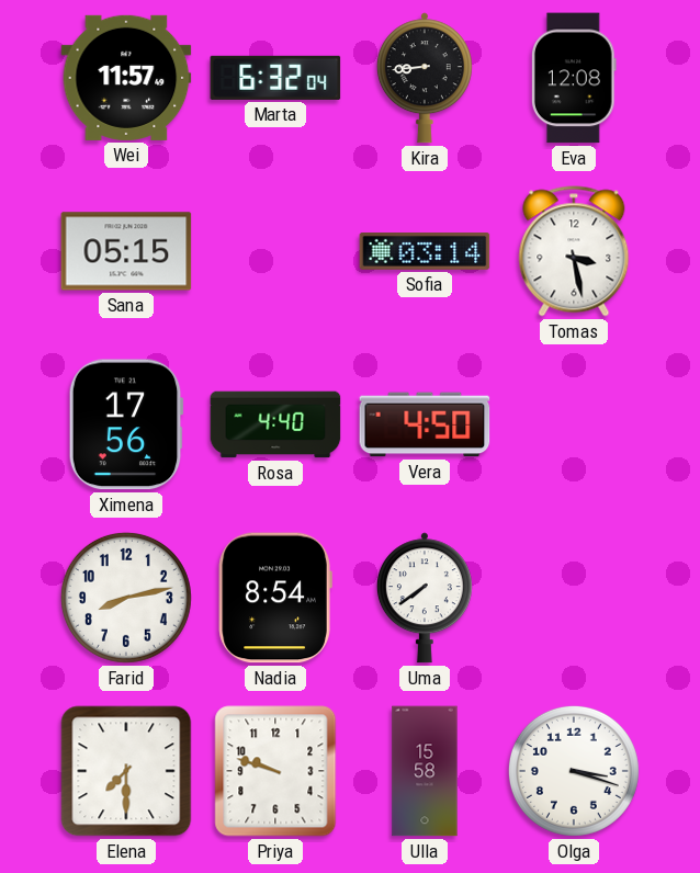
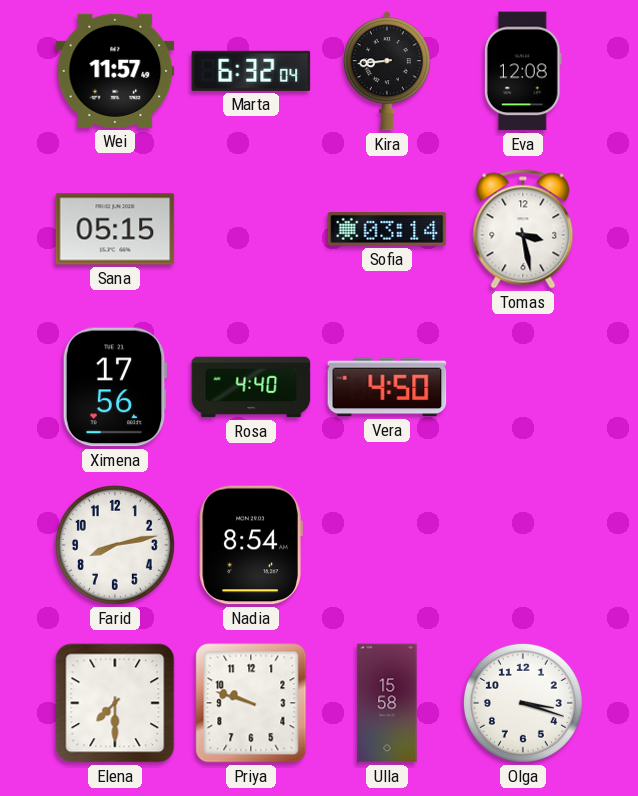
Uma: 7:39 -> none
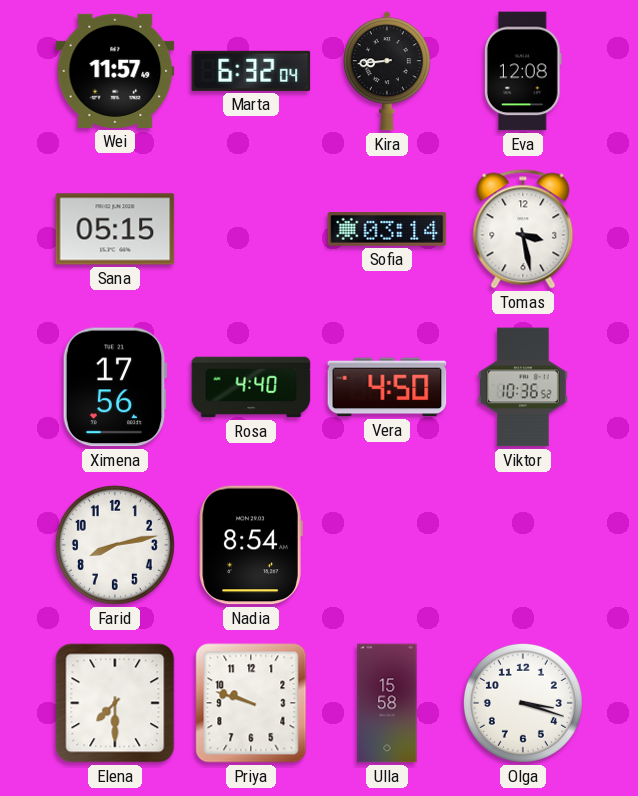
Viktor: none -> 10:36
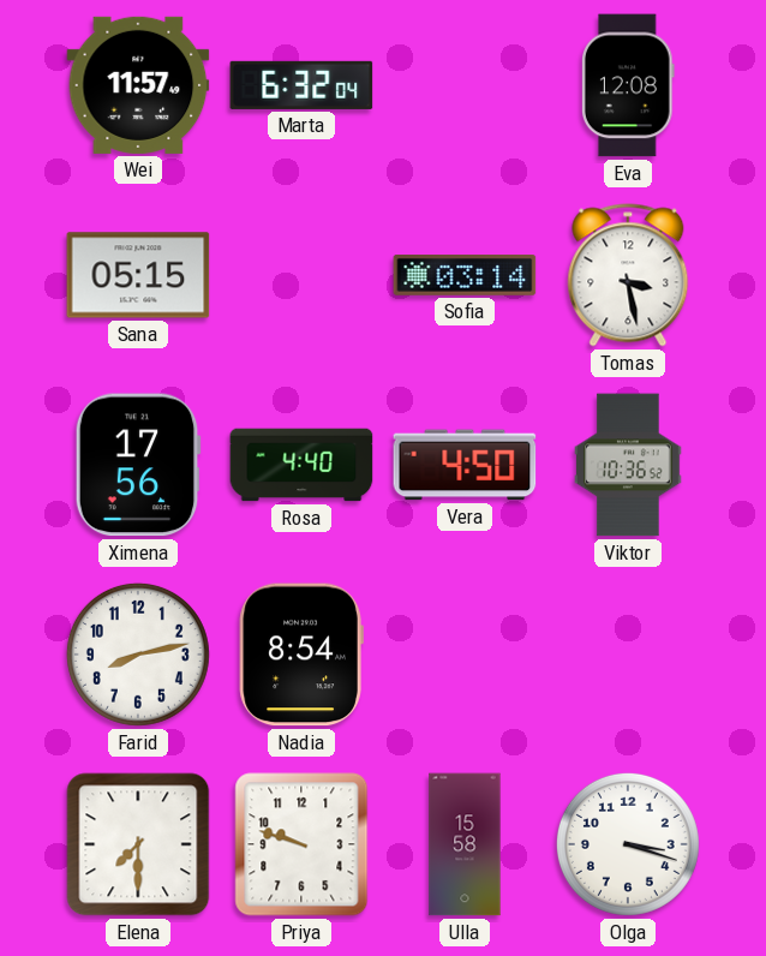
Kira: 8:44 -> none
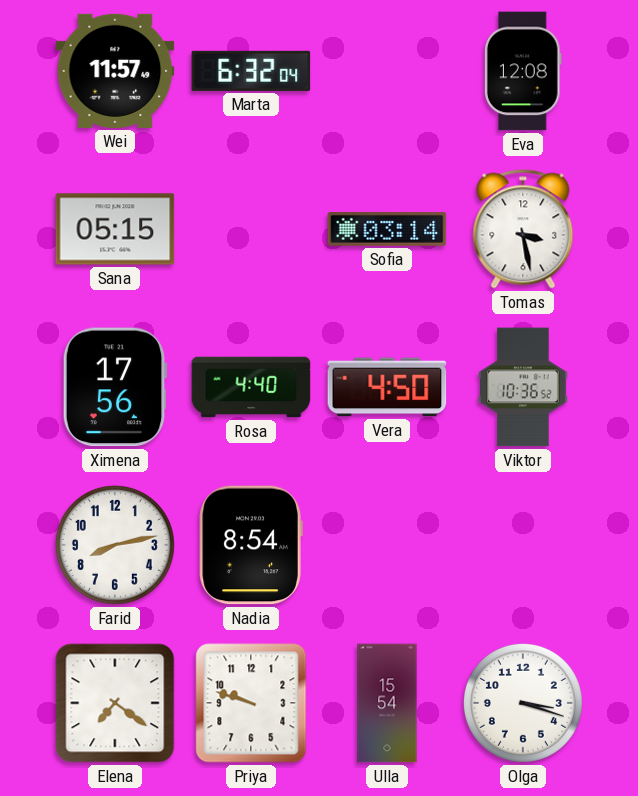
Elena: 7:30 -> 7:21
Ulla: 15:58 -> 15:54
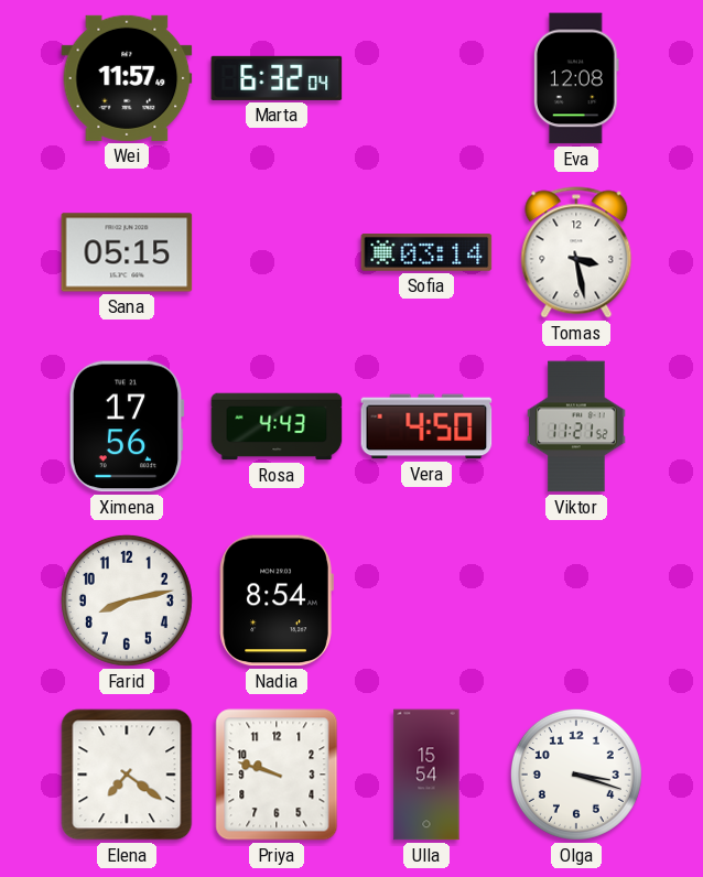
Rosa: 4:40 -> 4:43
Viktor: 10:36 -> 11:21
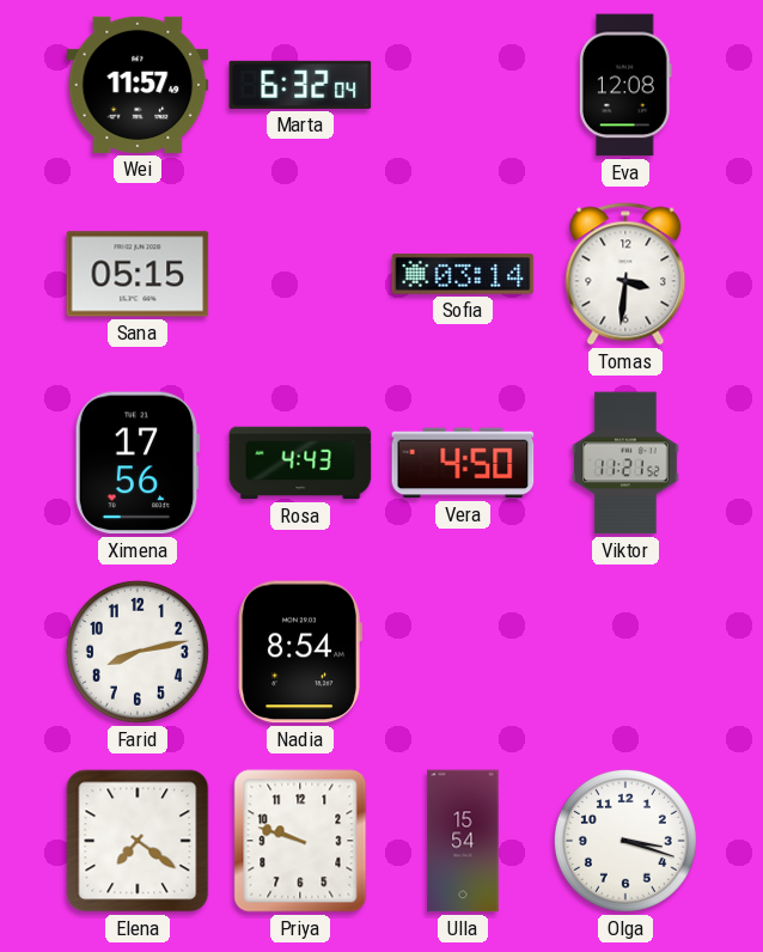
Tomas: 3:28 -> 3:31
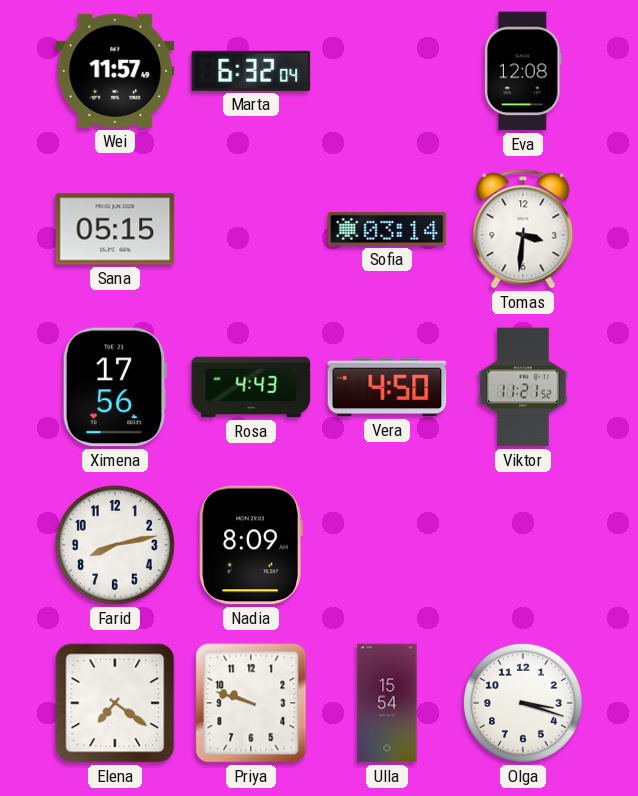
Nadia: 8:54 -> 8:09
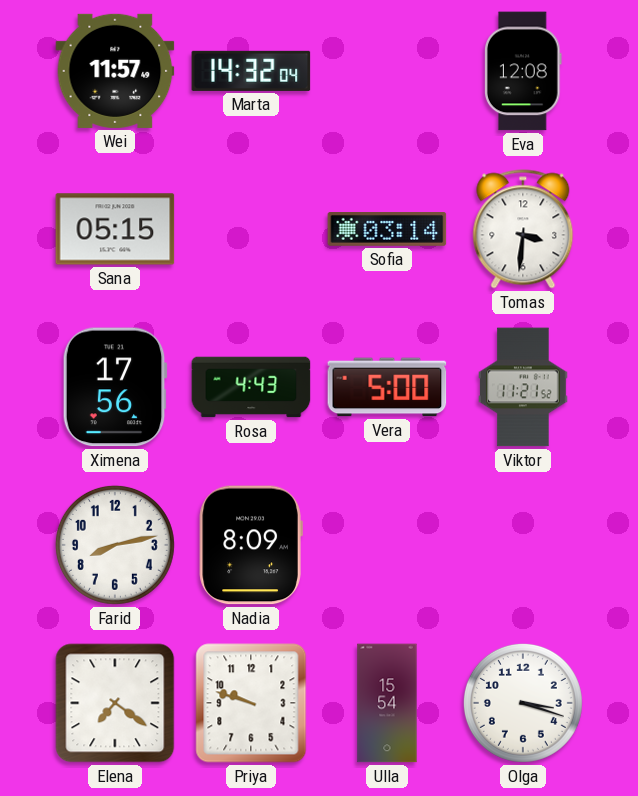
Marta: 6:32 -> 14:32
Vera: 4:50 -> 5:00
